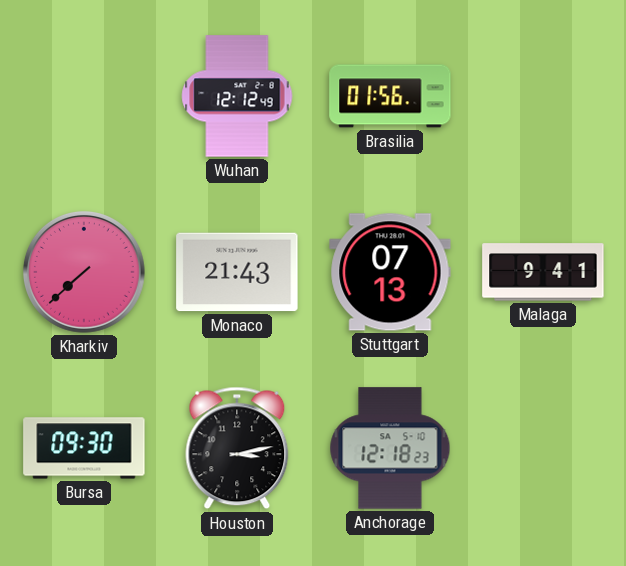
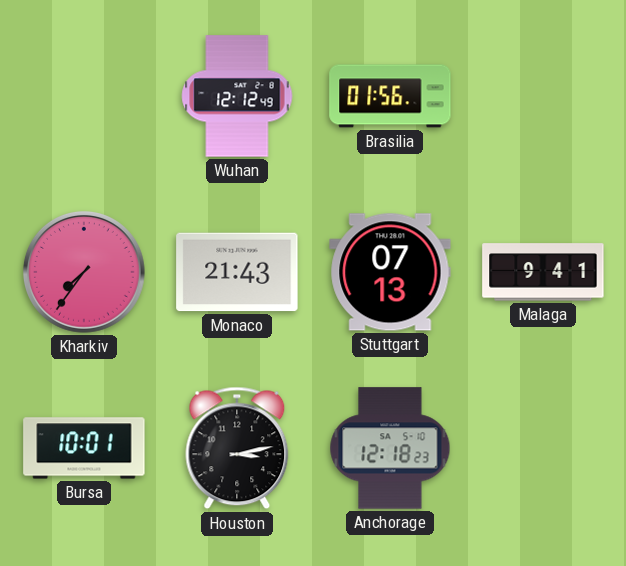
Kharkiv: 7:38 -> 7:36
Bursa: 09:30 -> 10:01
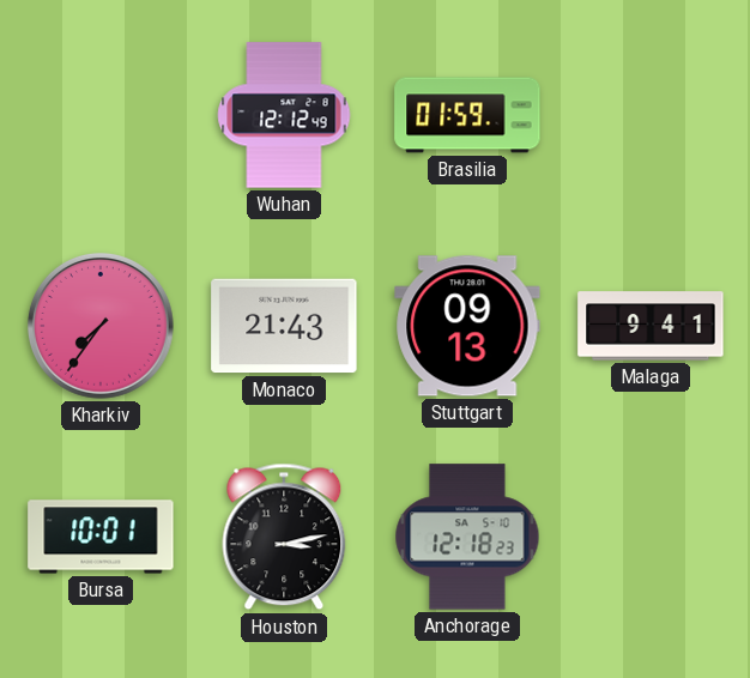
Brasilia: 01:56 -> 01:59
Stuttgart: 07:13 -> 09:13
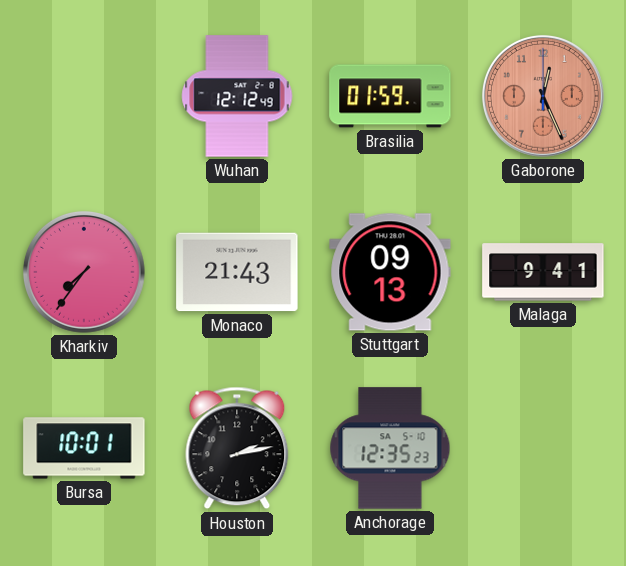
Gaborone: none -> 12:26
Houston: 3:13 -> 2:13
Anchorage: 12:18 -> 12:35
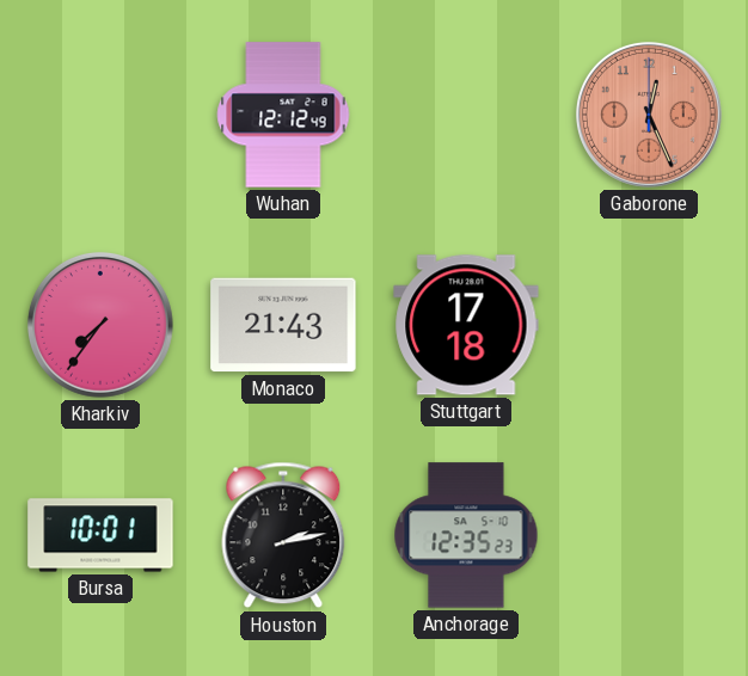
Brasilia: 01:59 -> none
Stuttgart: 09:13 -> 17:18
Malaga: 9:41 -> none
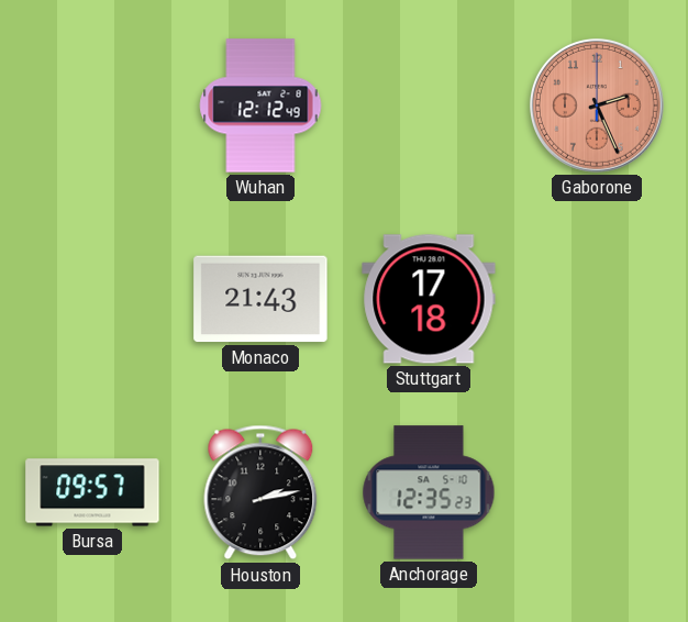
Gaborone: 12:26 -> 2:26
Kharkiv: 7:36 -> none
Bursa: 10:01 -> 09:57
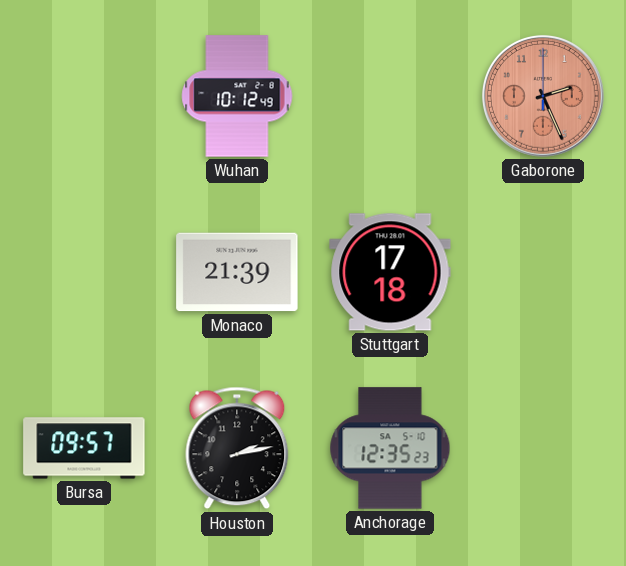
Wuhan: 12:12 -> 10:12
Monaco: 21:43 -> 21:39
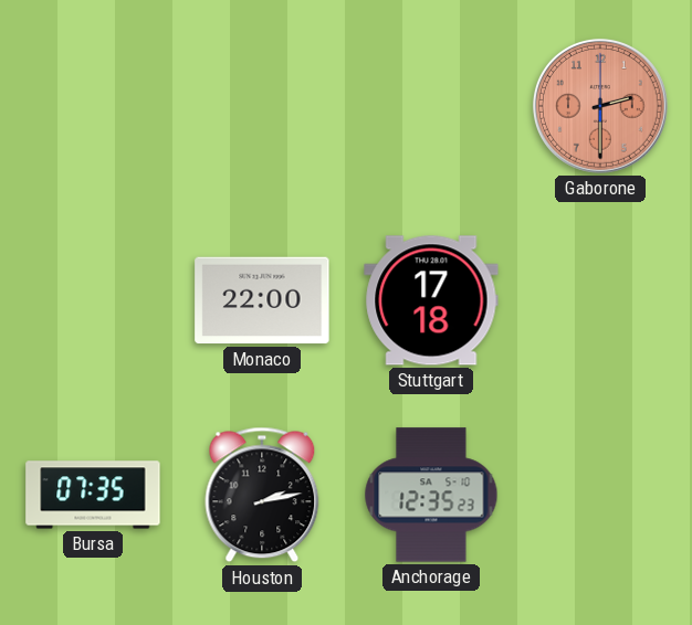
Wuhan: 10:12 -> none
Gaborone: 2:26 -> 2:30
Monaco: 21:39 -> 22:00
Bursa: 09:57 -> 07:35
